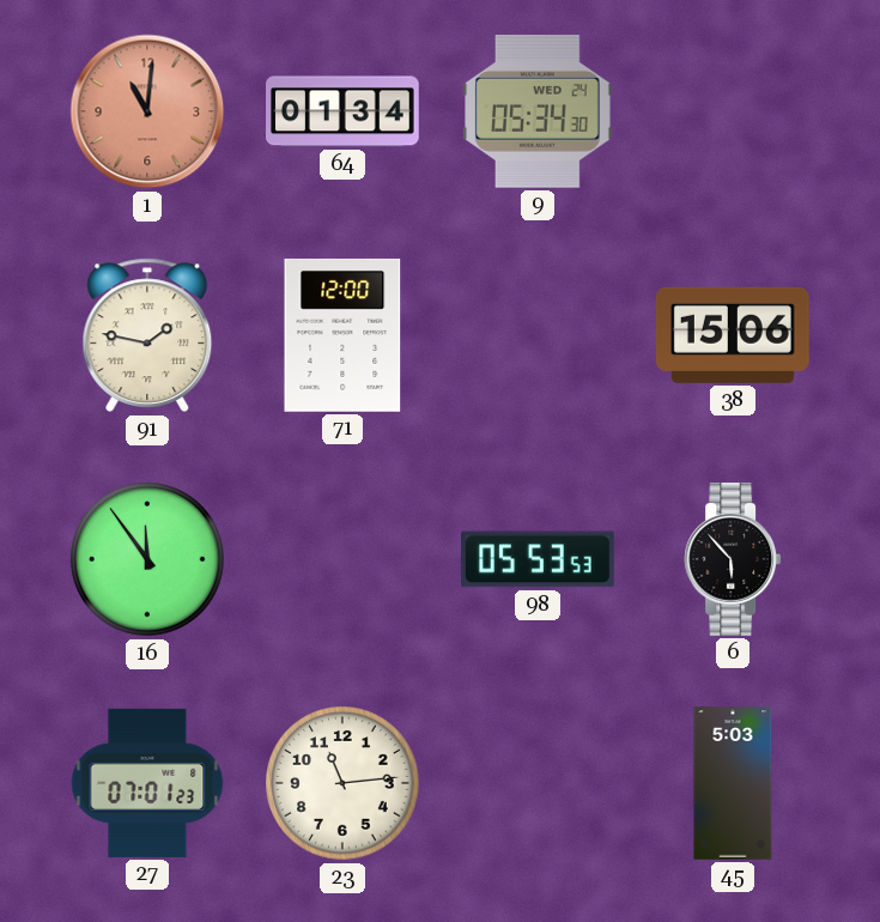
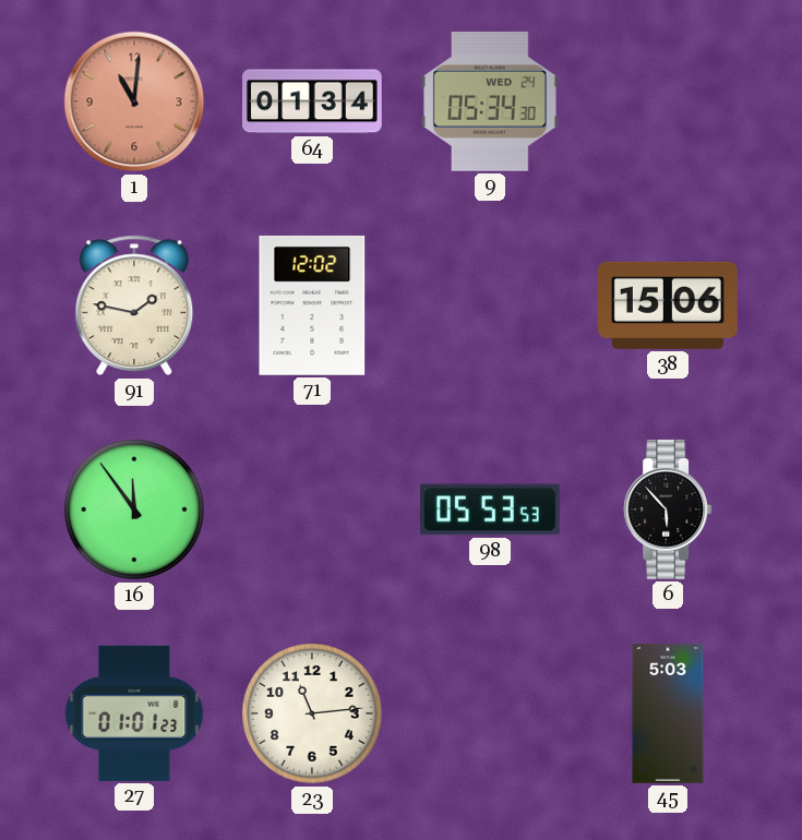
71: 12:00 -> 12:02
27: 07:01 -> 01:01
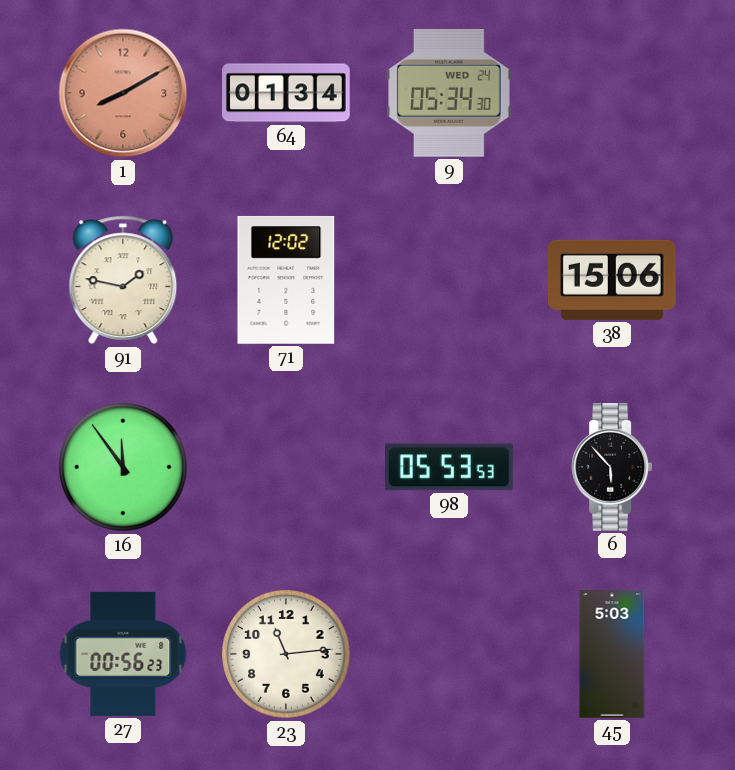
1: 11:01 -> 8:10
27: 01:01 -> 00:56
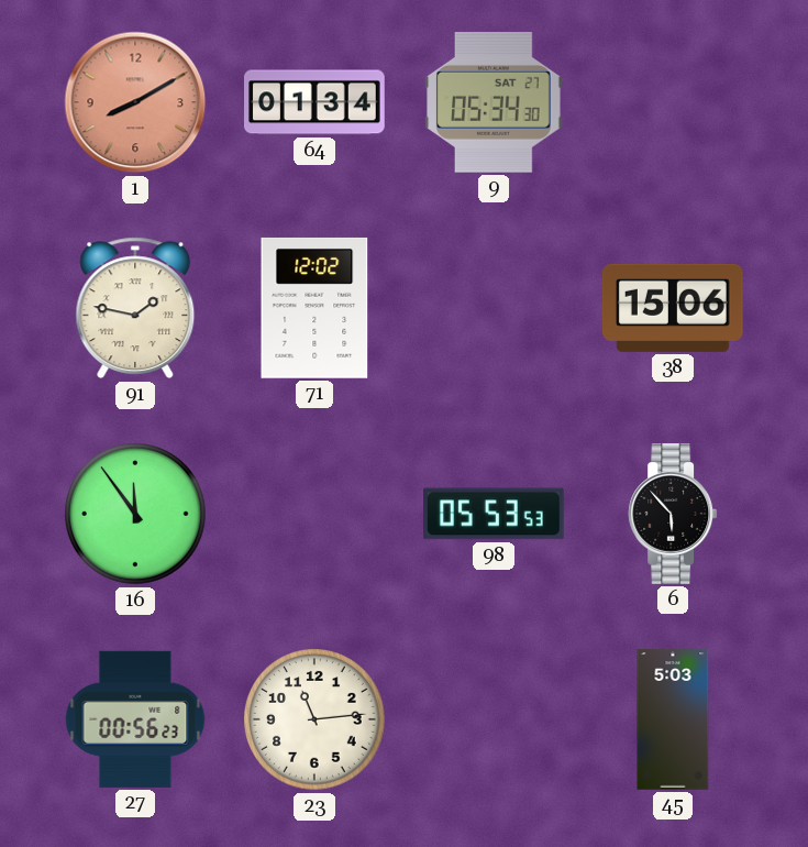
9 date: WED 24 -> SAT 27
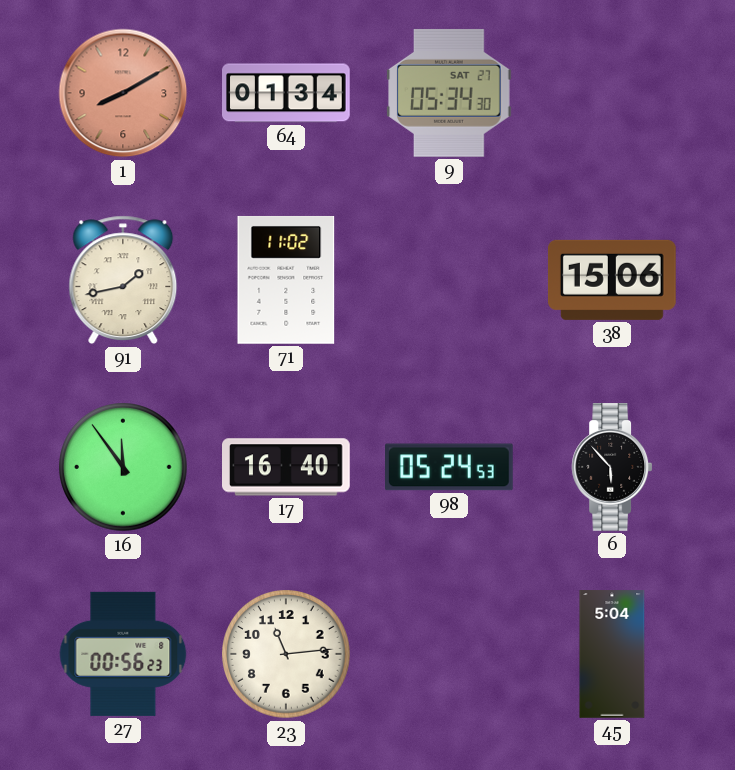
91: 1:47 -> 1:43
71: 12:02 -> 11:02
17: none -> 16:40
98: 05:53 -> 05:24
45: 5:03 -> 5:04
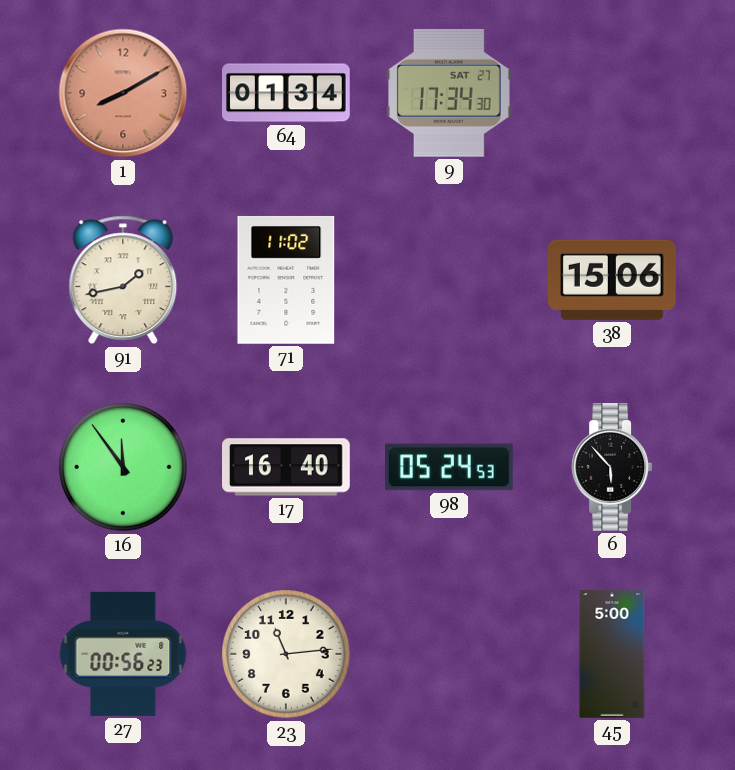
9: 05:34 -> 17:34
45: 5:04 -> 5:00
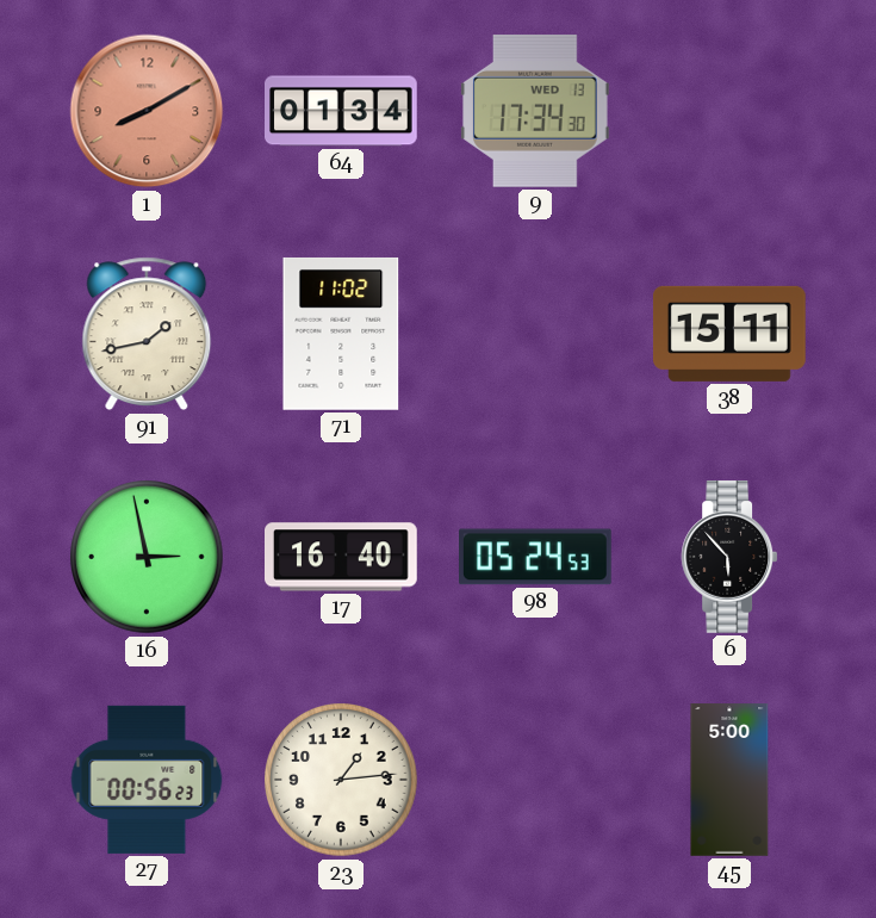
9 date: SAT 27 -> WED 13
38: 15:06 -> 15:11
16: 11:54 -> 2:58
23: 11:14 -> 1:14
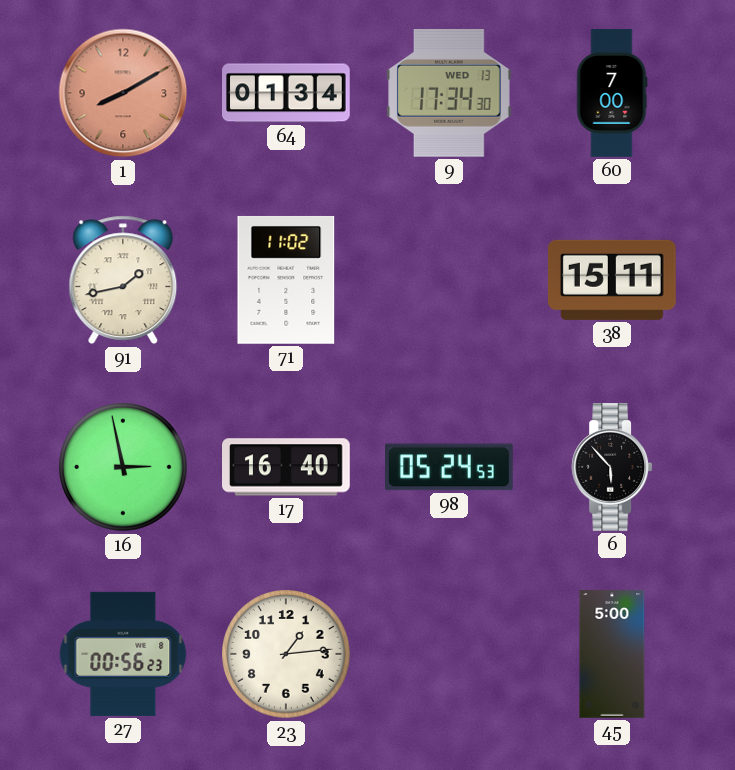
60: none -> 7:00
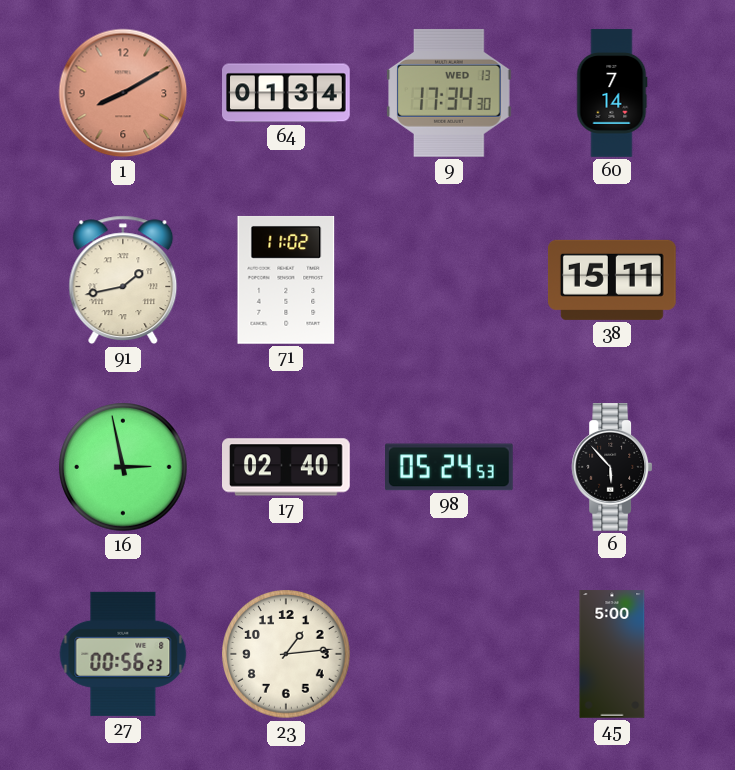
60: 7:00 -> 7:14
17: 16:40 -> 02:40
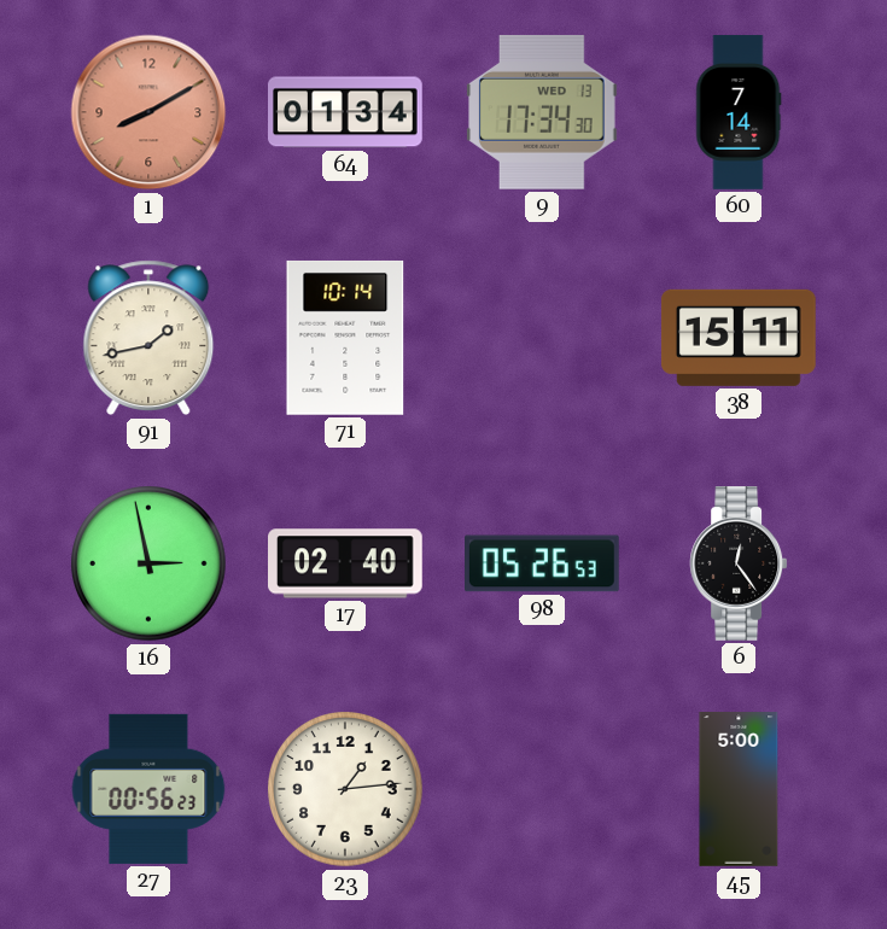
71: 11:02 -> 10:14
98: 05:24 -> 05:26
6: 5:53 -> 12:24
